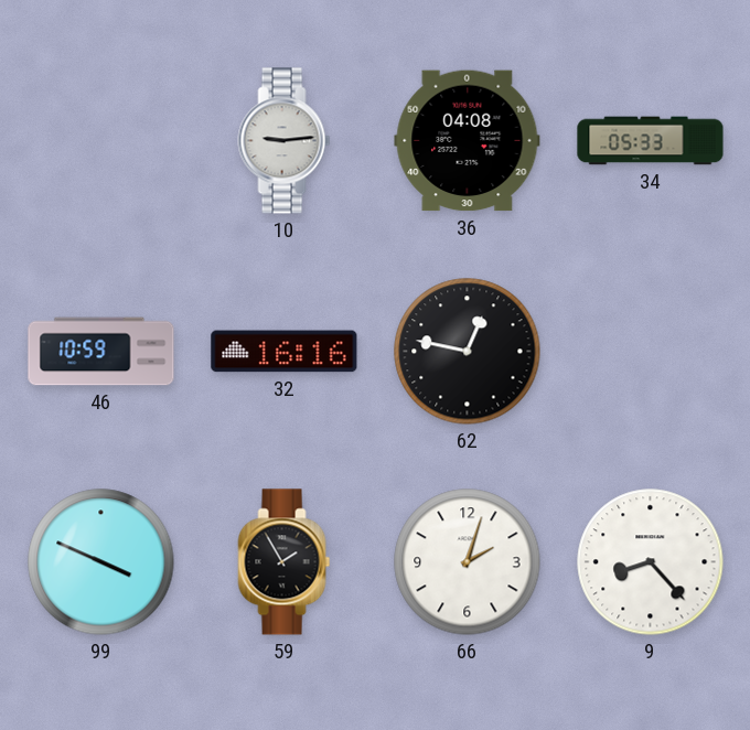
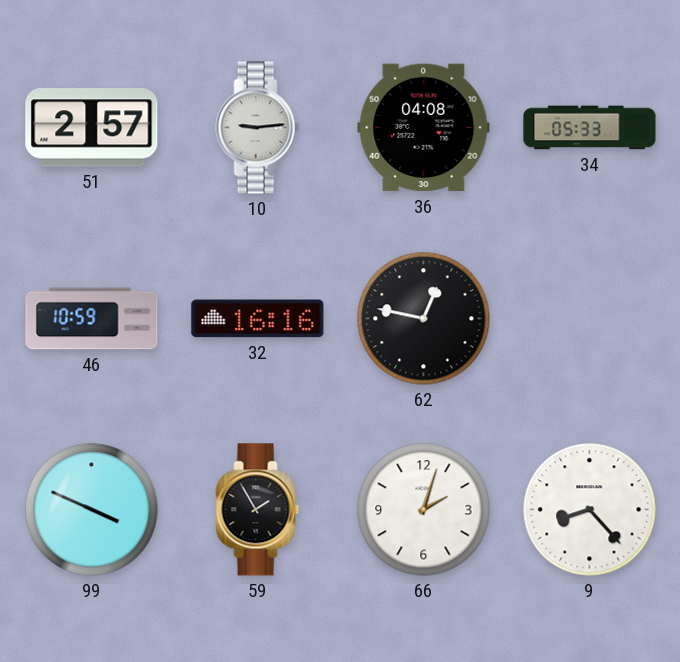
51: none -> 2:57
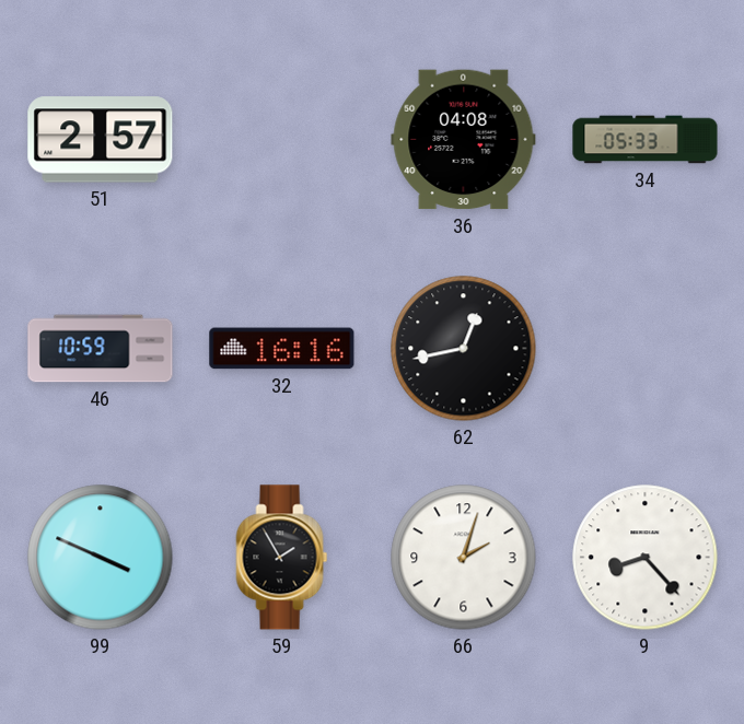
10: 9:14 -> none
62: 12:47 -> 12:43
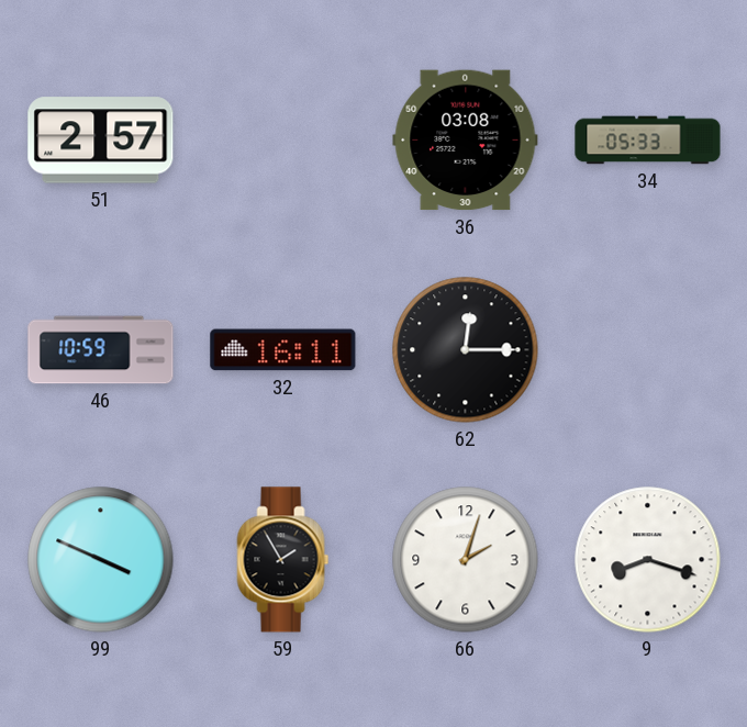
36: 04:08 -> 03:08
32: 16:16 -> 16:11
62: 12:43 -> 12:15
9: 8:23 -> 8:18
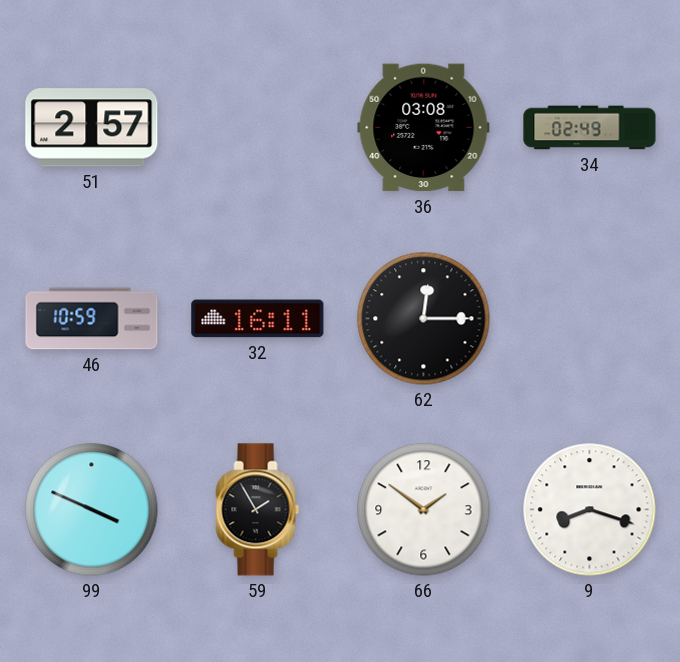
34: 05:33 -> 02:49
66: 2:03 -> 1:51
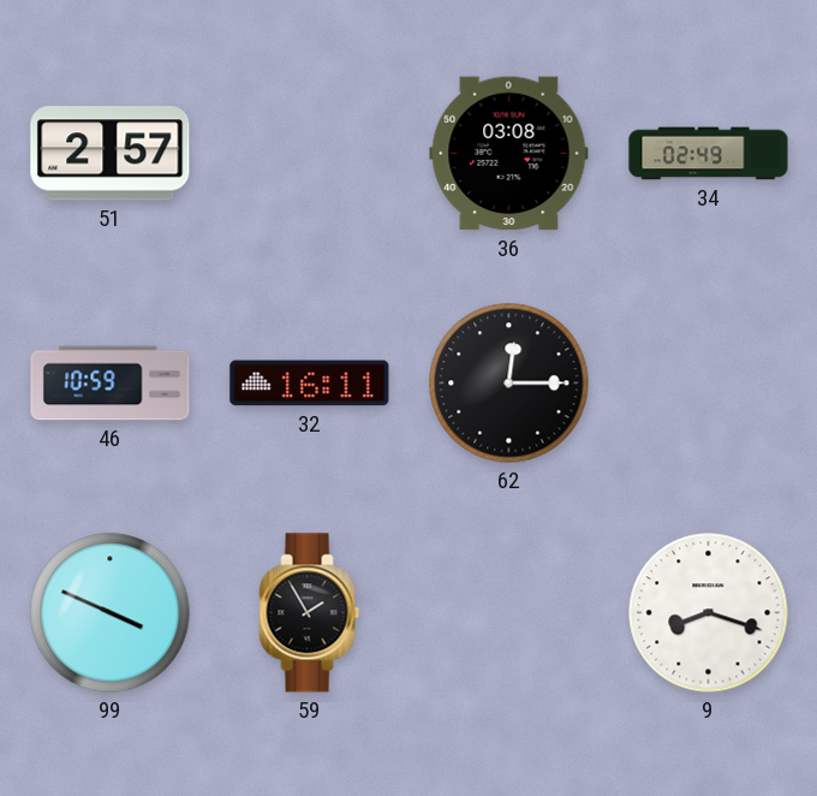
66: 1:51 -> none
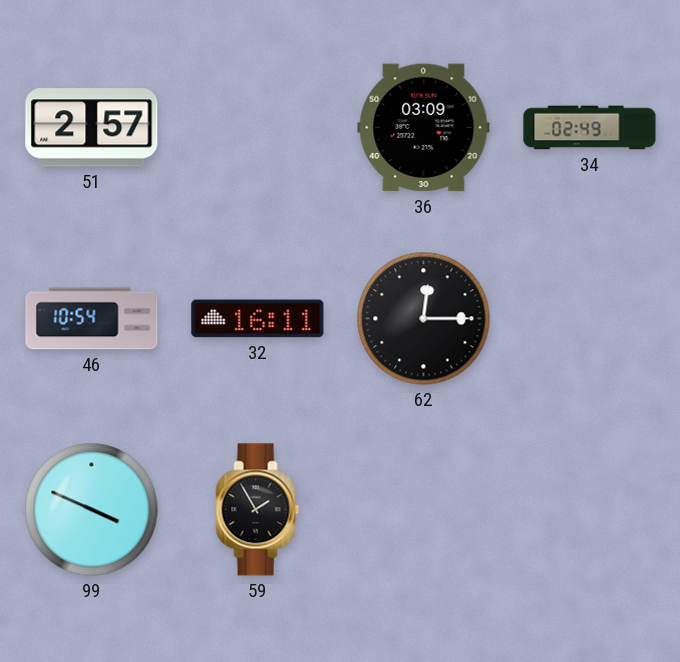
36: 03:08 -> 03:09
46: 10:59 -> 10:54
9: 8:18 -> none
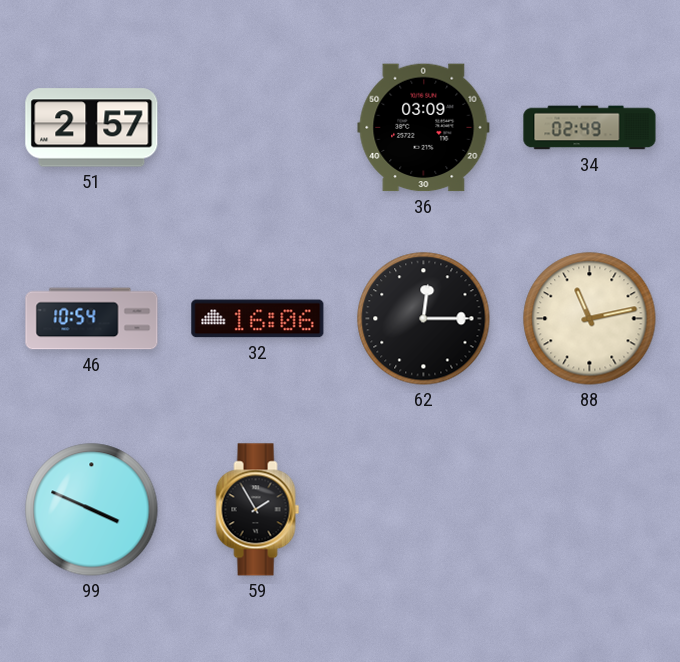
32: 16:11 -> 16:06
88: none -> 11:13
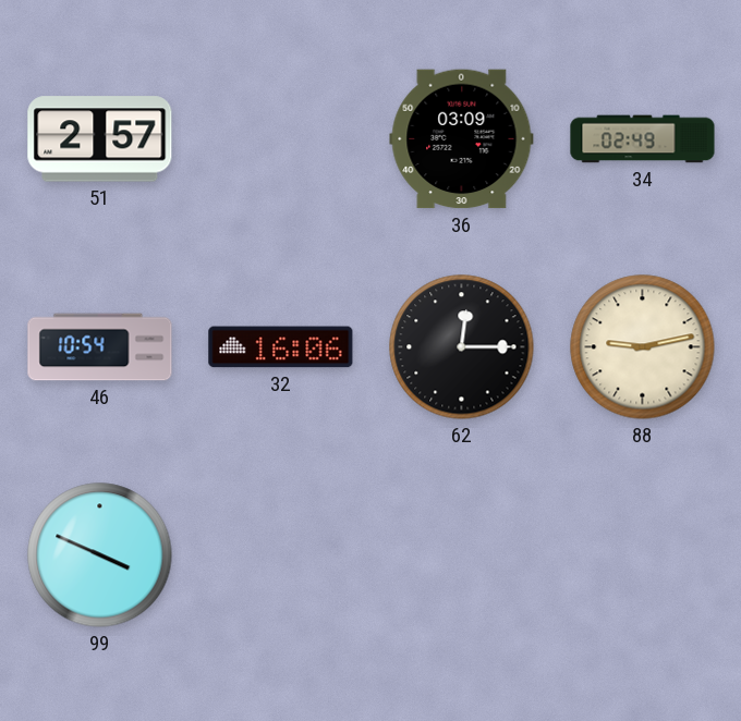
88: 11:13 -> 9:13
59: 1:55 -> none
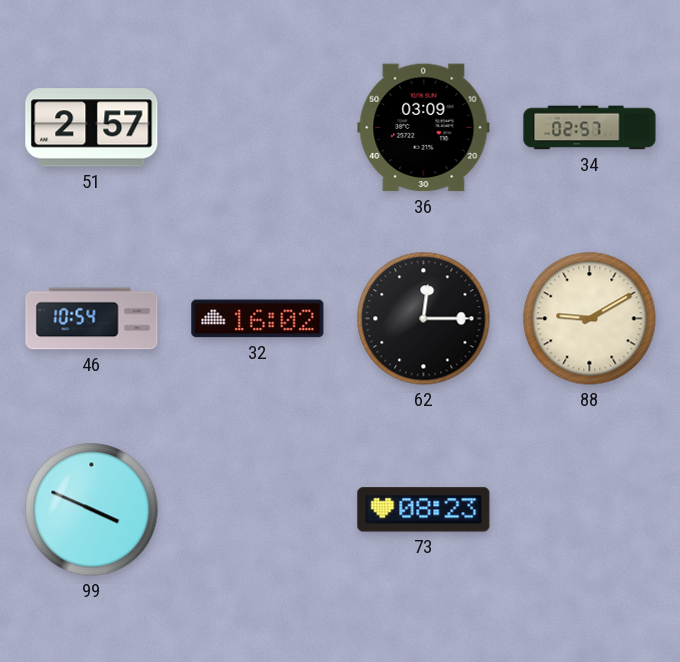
34: 02:49 -> 02:57
32: 16:06 -> 16:02
88: 9:13 -> 9:10
73: none -> 08:23
